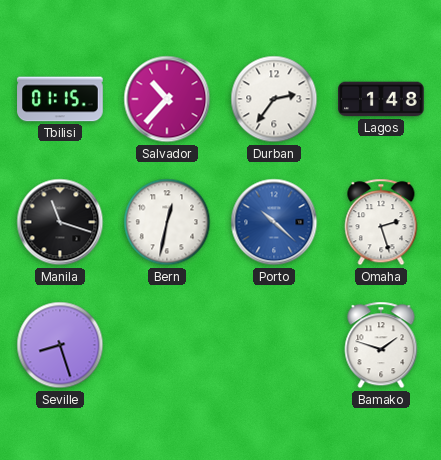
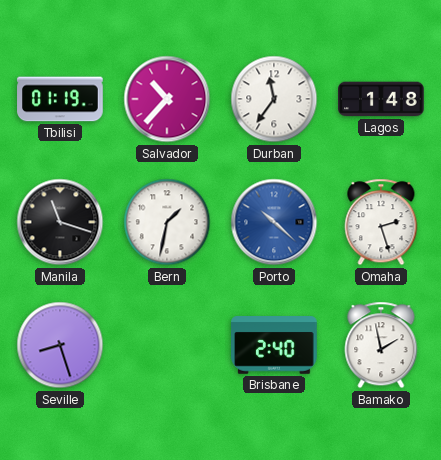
Tbilisi: 01:15 -> 01:19
Durban: 2:36 -> 11:36
Bern: 12:32 -> 1:32
Brisbane: none -> 2:40
Bamako: 1:48 -> 1:58
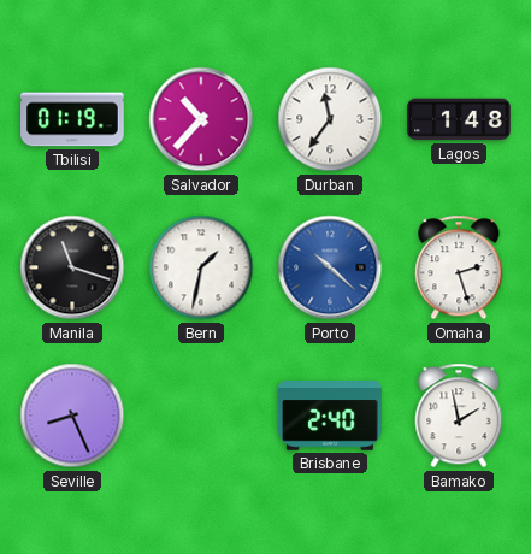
Seville: 8:27 -> 8:26
